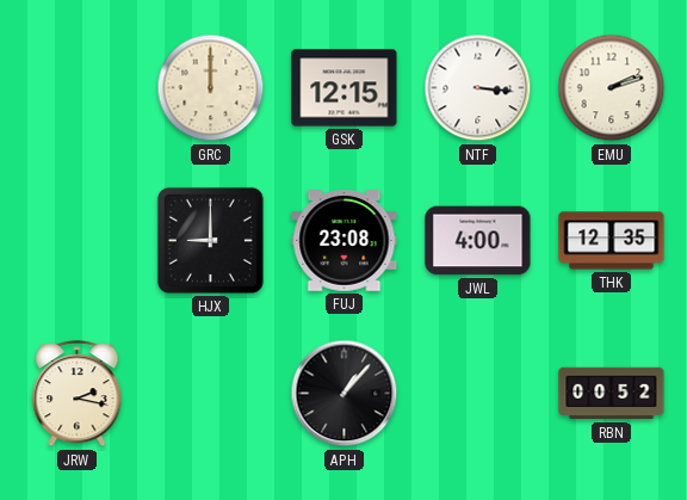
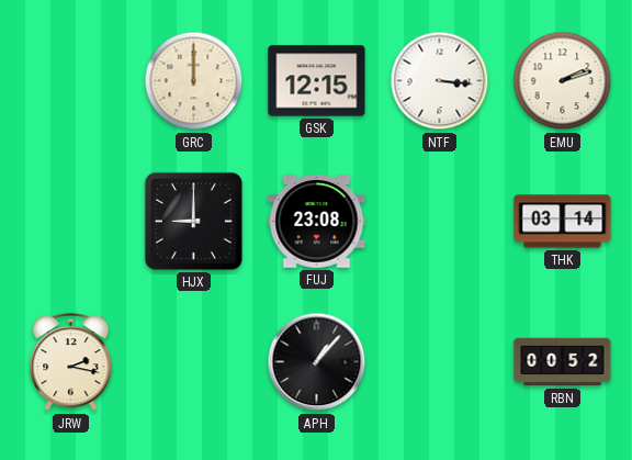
JWL: 4:00 -> none
THK: 12:35 -> 03:14
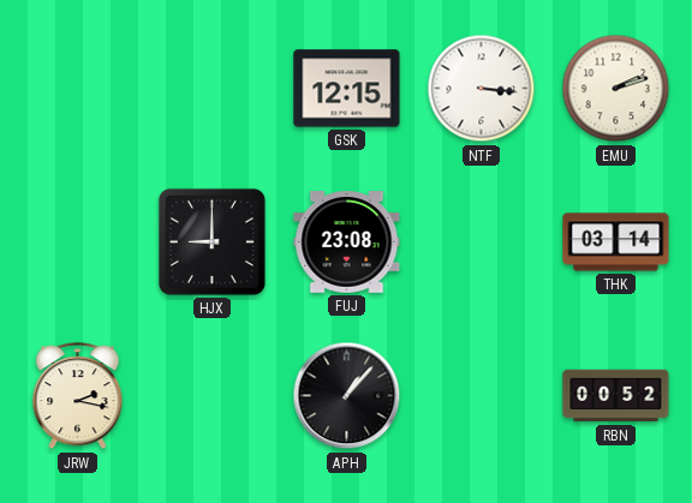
GRC: 12:00 -> none
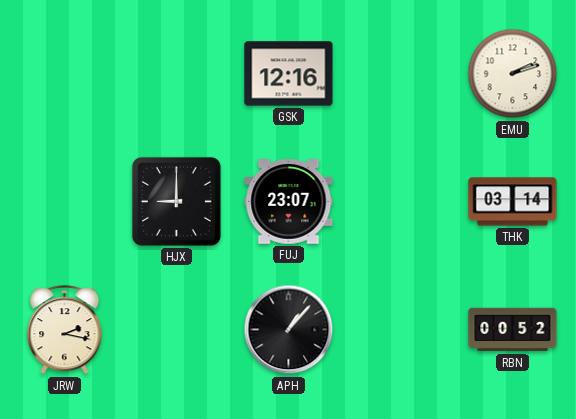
GSK: 12:15 -> 12:16
NTF: 3:16 -> none
FUJ: 23:08 -> 23:07
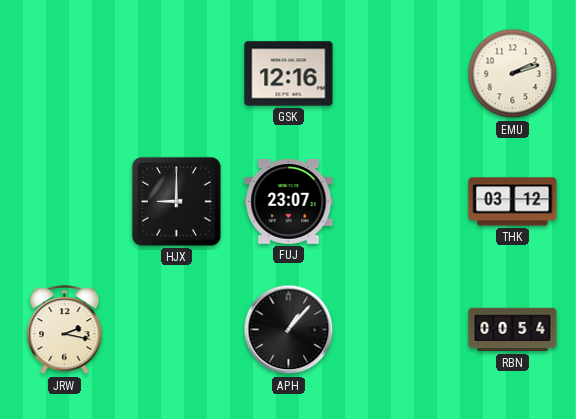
THK: 03:14 -> 03:12
RBN: 00:52 -> 00:54
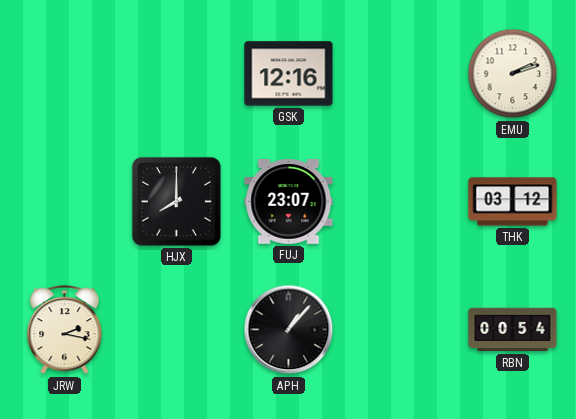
HJX: 9:00 -> 8:00
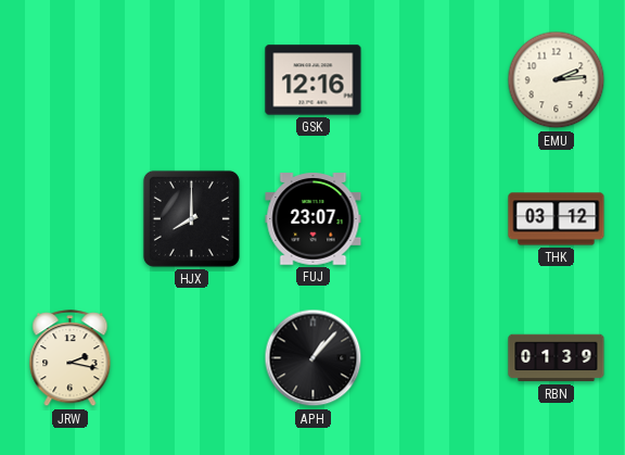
EMU: 2:12 -> 2:14
RBN: 00:54 -> 01:39
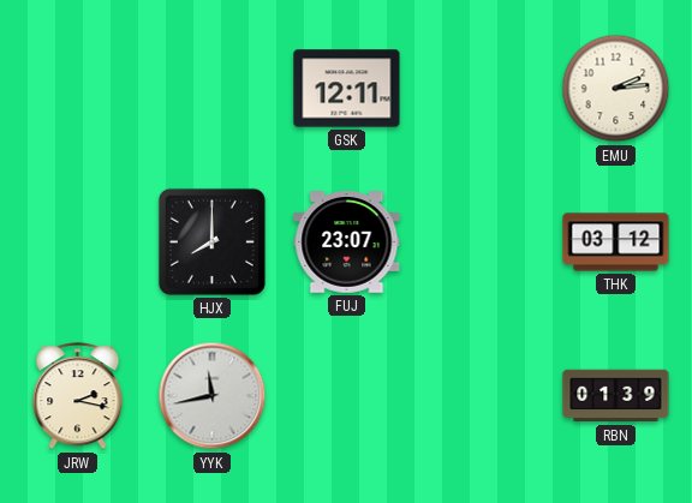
GSK: 12:16 -> 12:11
YYK: none -> 11:43
APH: 1:07 -> none
